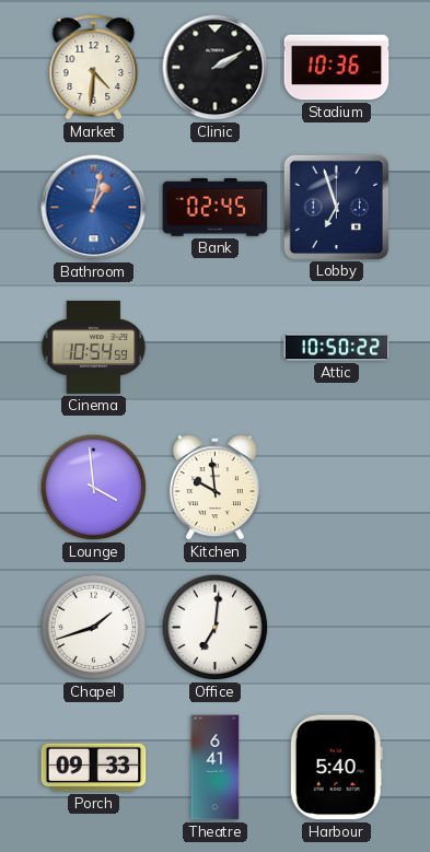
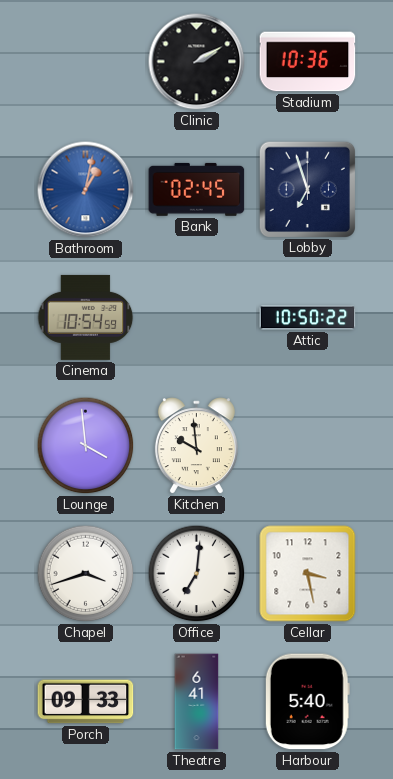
Market: 4:31 -> none
Chapel: 1:42 -> 3:42
Cellar: none -> 3:28
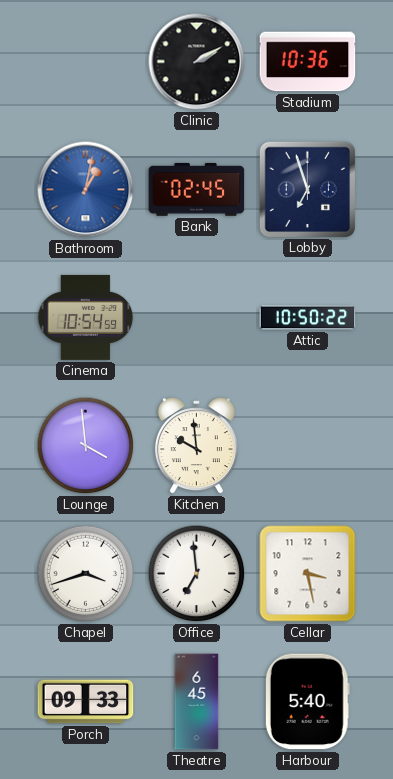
Office: 7:01 -> 6:59
Theatre: 6:41 -> 6:45
